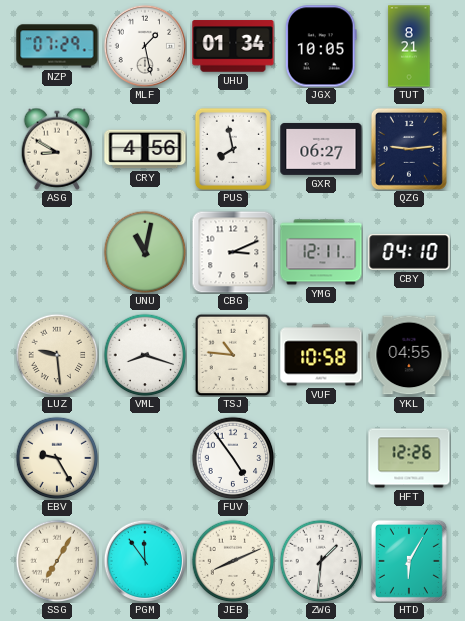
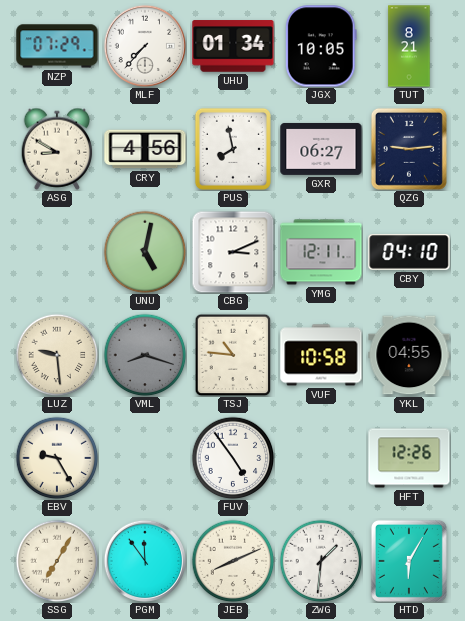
MLF: 1:28 -> 7:37
UNU: 11:02 -> 5:02
VML dial: white -> grey
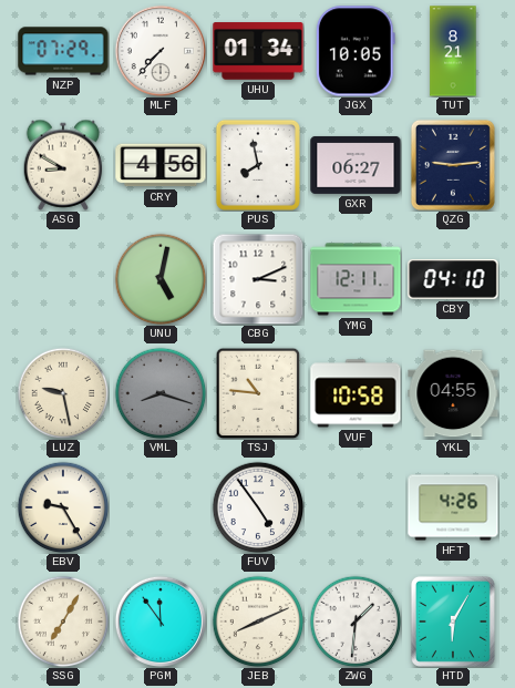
LUZ: 9:29 -> 9:28
HFT: 12:26 -> 4:26
